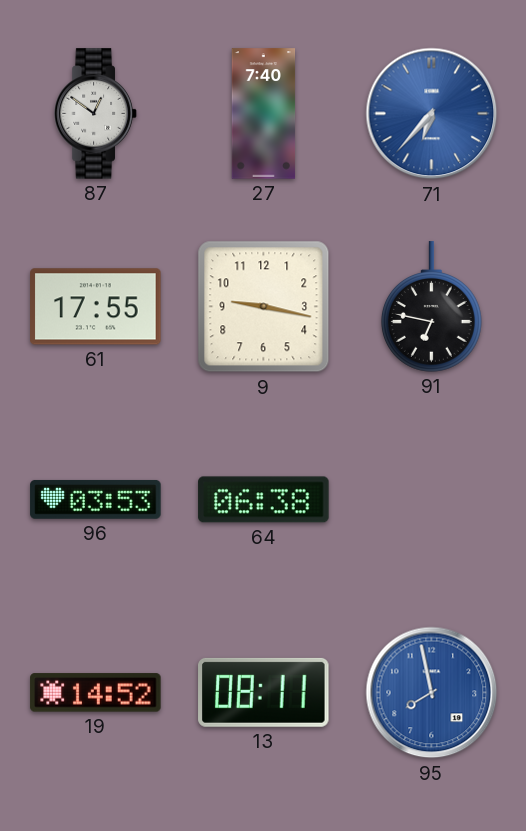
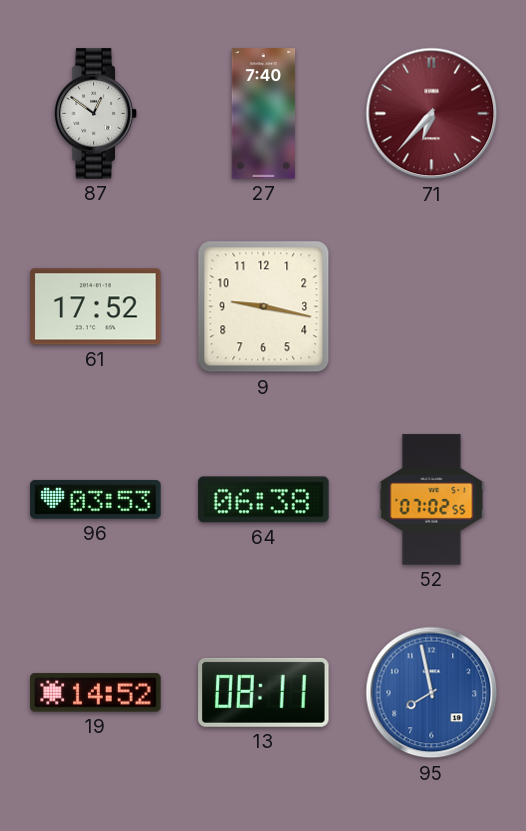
71 dial: blue -> burgundy
61: 17:55 -> 17:52
91: 6:47 -> none
52: none -> 07:02
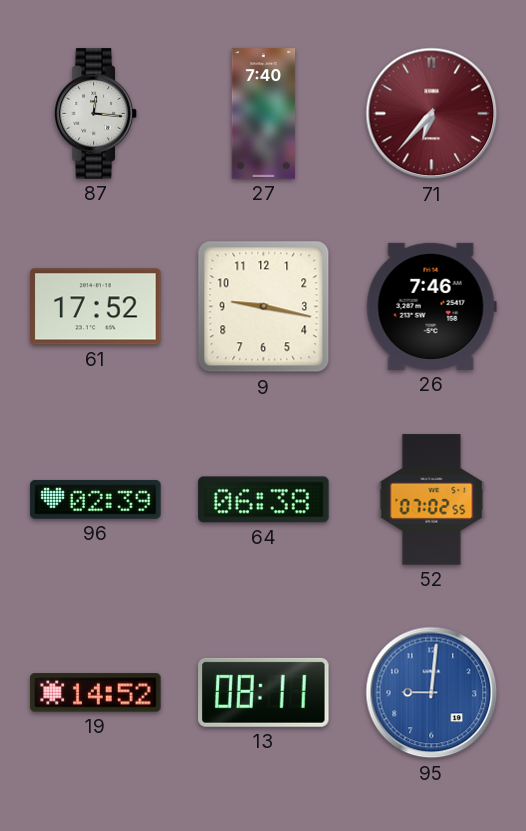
87: 12:51 -> 12:16
26: none -> 7:46
96: 03:53 -> 02:39
95: 7:58 -> 9:01
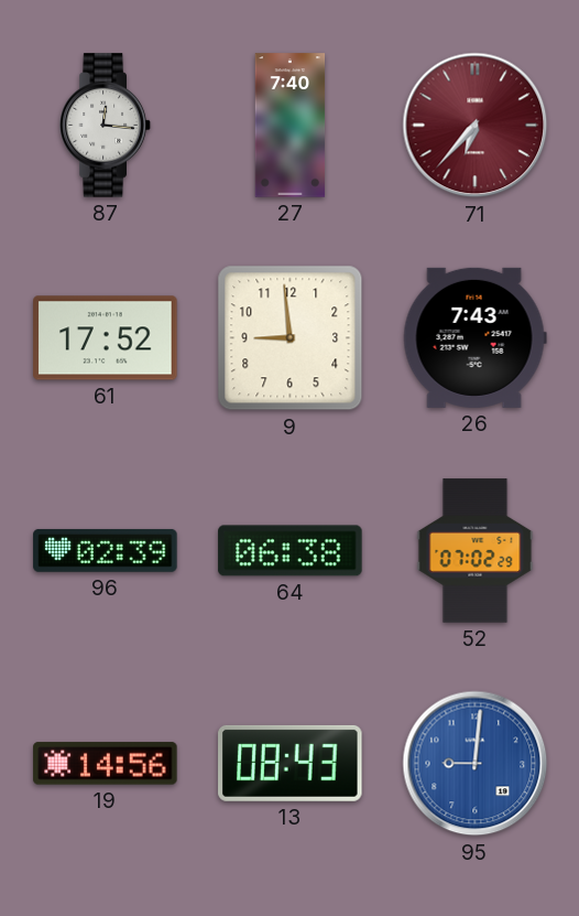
9: 9:17 -> 8:59
26: 7:46 -> 7:43
52: 07:02:55 -> 07:02:29
19: 14:52 -> 14:56
13: 08:11 -> 08:43
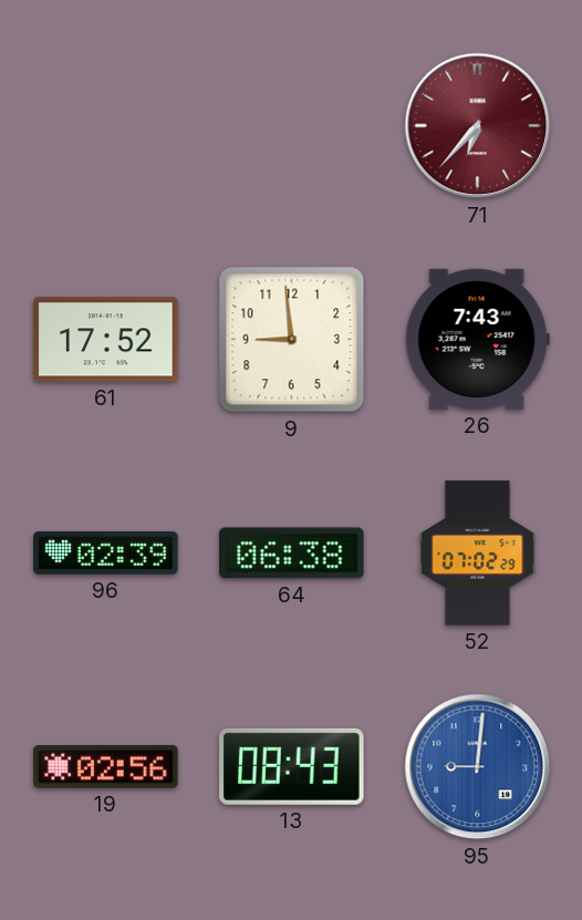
87: 12:16 -> none
27: 7:40 -> none
19: 14:56 -> 02:56
